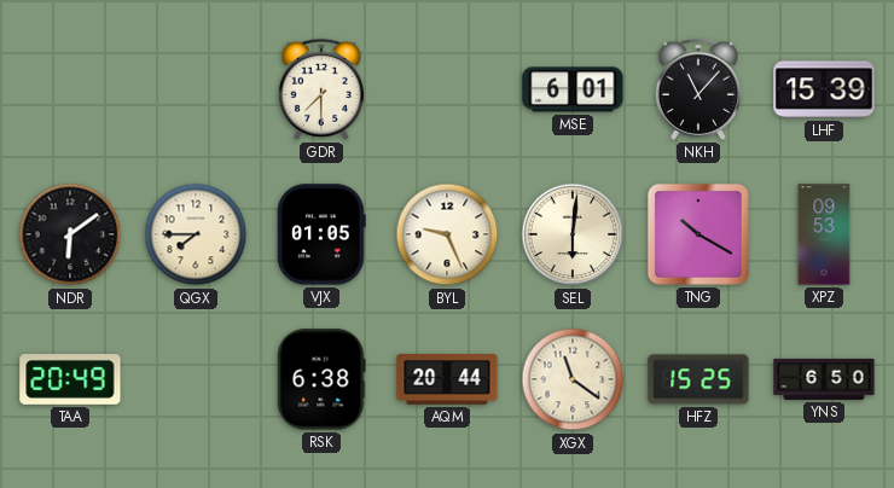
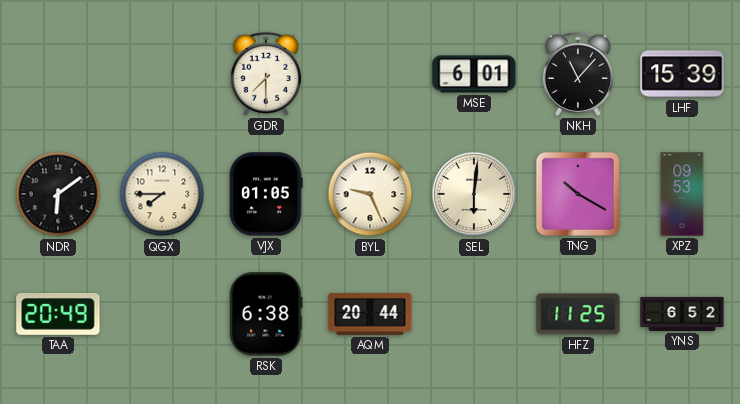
XGX: 11:21 -> none
HFZ: 15:25 -> 11:25
YNS: 6:50 -> 6:52
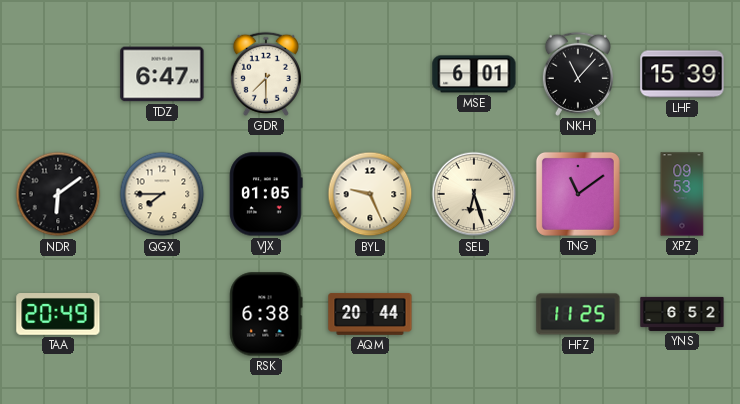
TDZ: none -> 6:47
SEL: 6:01 -> 6:27
TNG: 10:20 -> 11:09
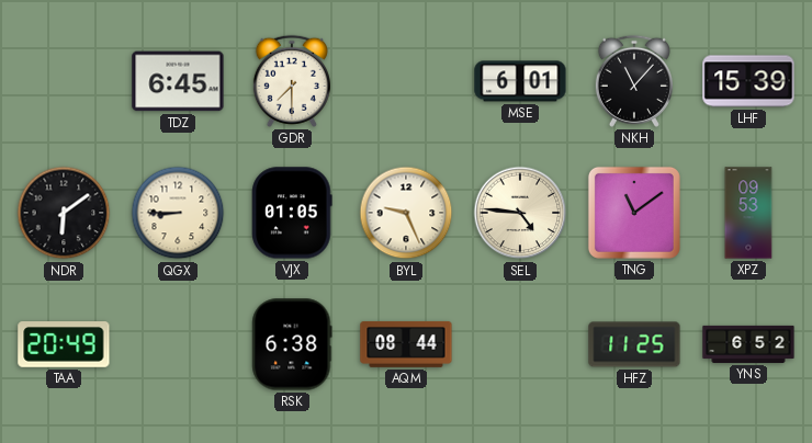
TDZ: 6:47 -> 6:45
QGX: 7:45 -> 8:45
SEL: 6:27 -> 4:46
AQM: 20:44 -> 08:44
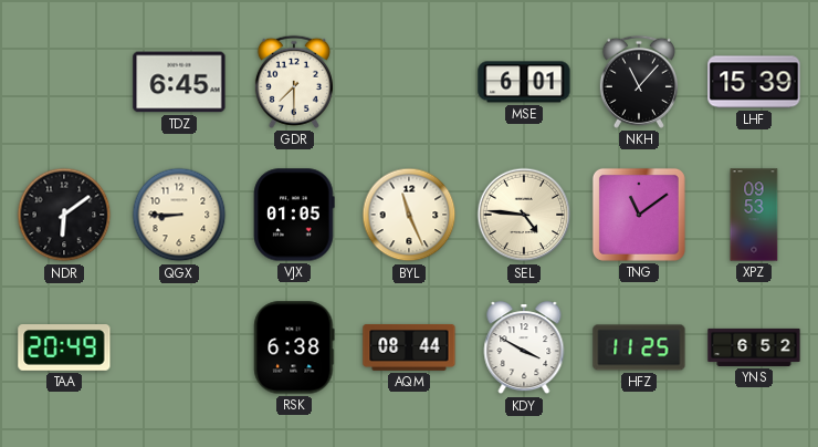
BYL: 9:26 -> 11:26
KDY: none -> 3:50
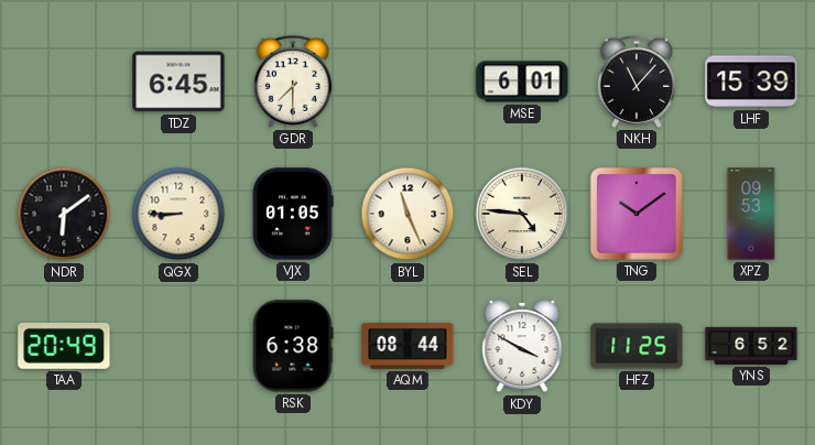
TNG: 11:09 -> 10:09
